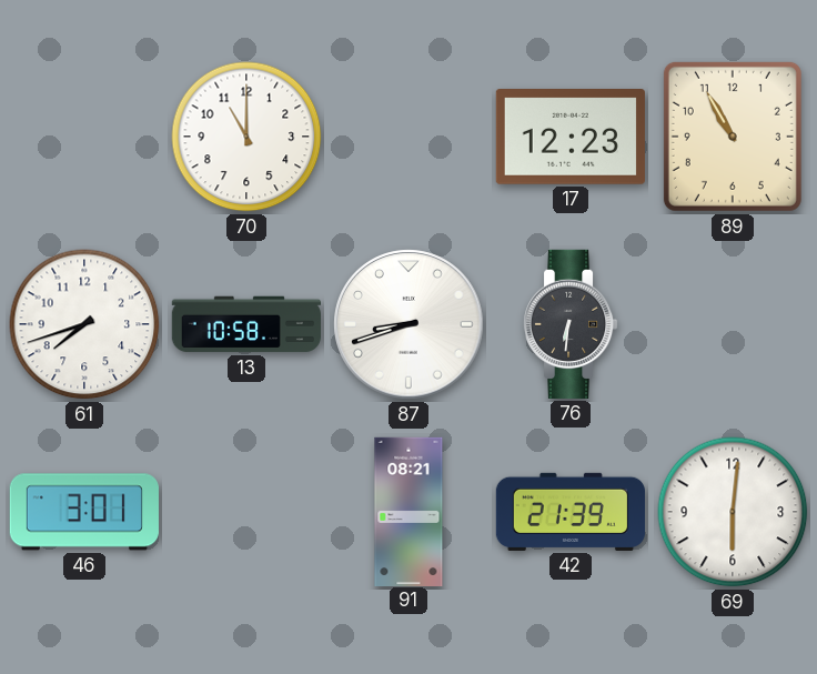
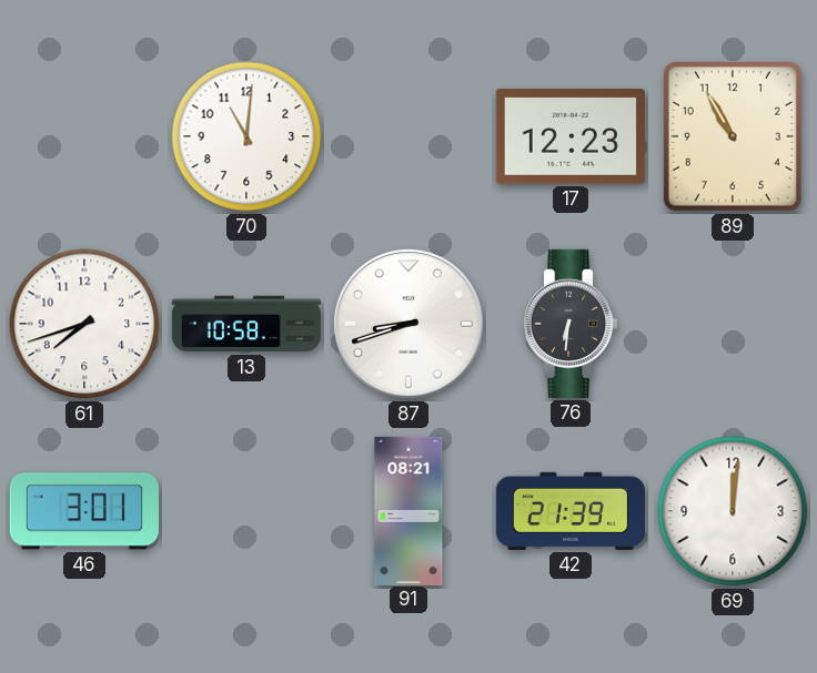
70: 11:00 -> 11:01
69: 6:01 -> 12:01
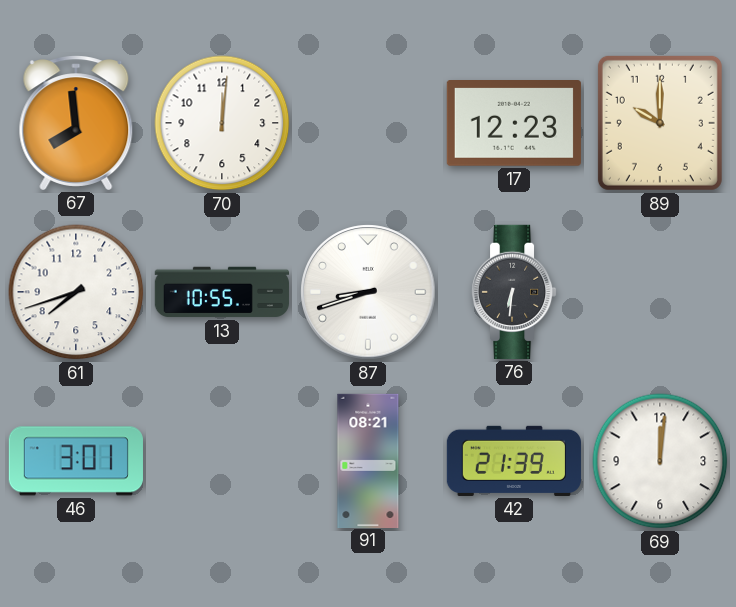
67: none -> 7:59
70: 11:01 -> 12:01
89: 10:55 -> 10:00
13: 10:58 -> 10:55
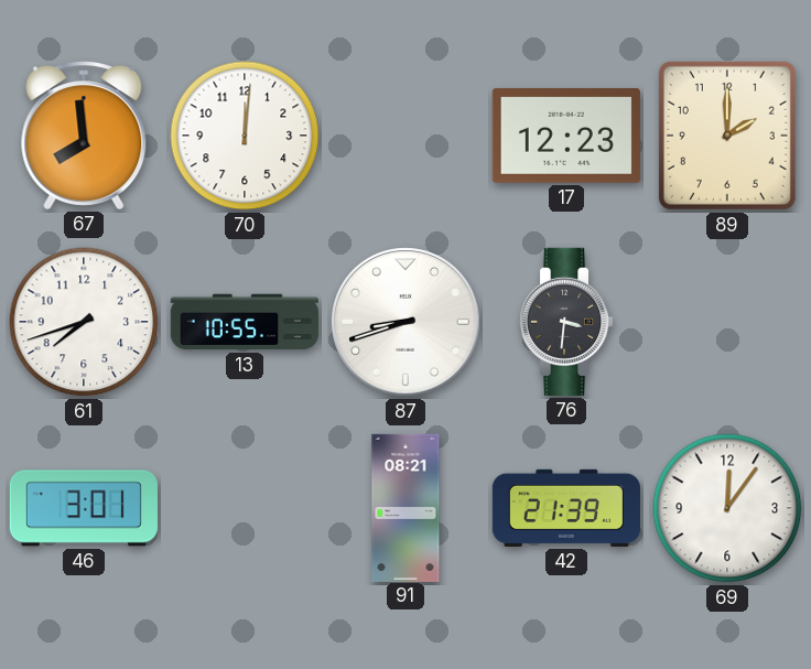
89: 10:00 -> 2:00
76: 6:31 -> 3:31
69: 12:01 -> 12:06
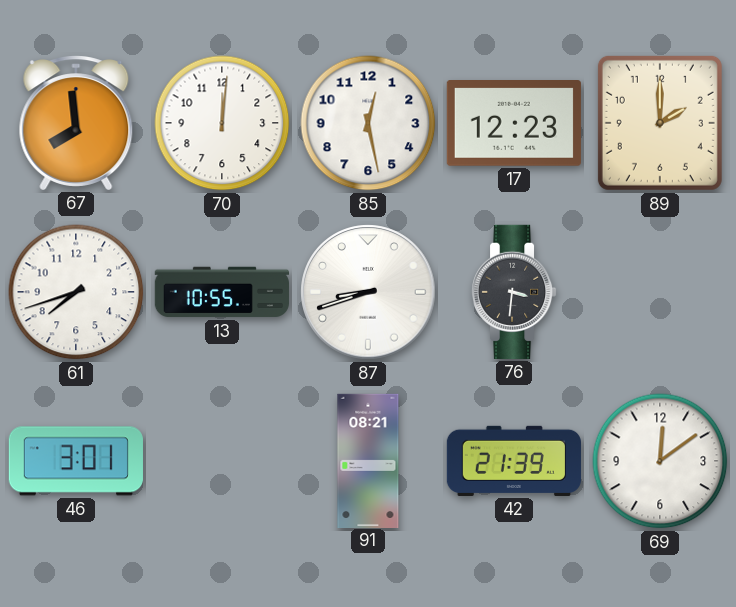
85: none -> 12:28
69: 12:06 -> 12:09
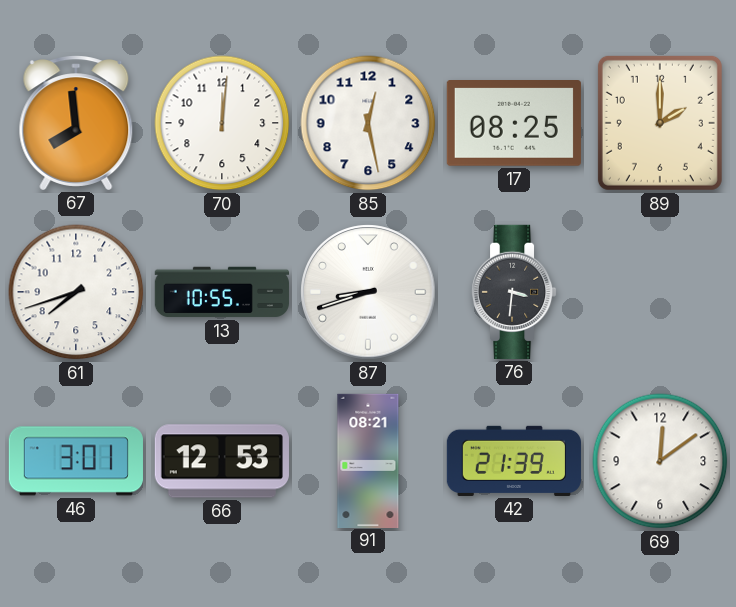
17: 12:23 -> 08:25
66: none -> 12:53
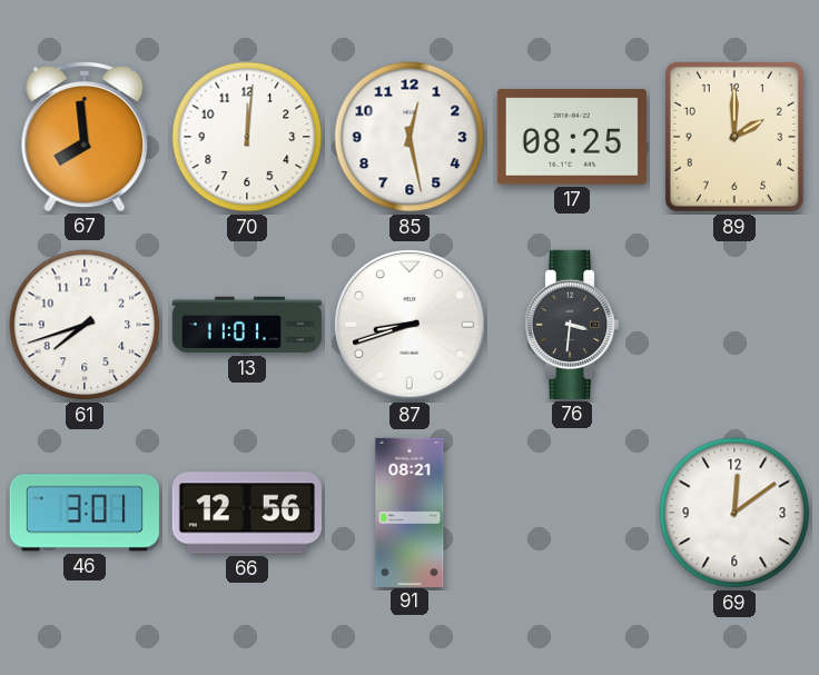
13: 10:55 -> 11:01
66: 12:53 -> 12:56
42: 21:39 -> none
